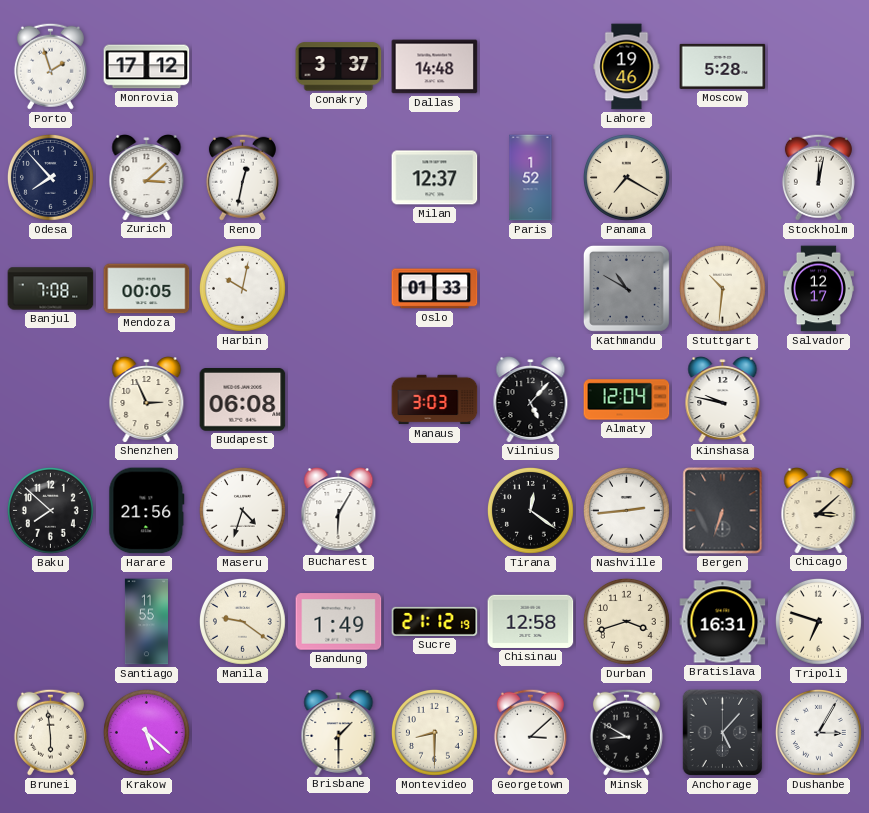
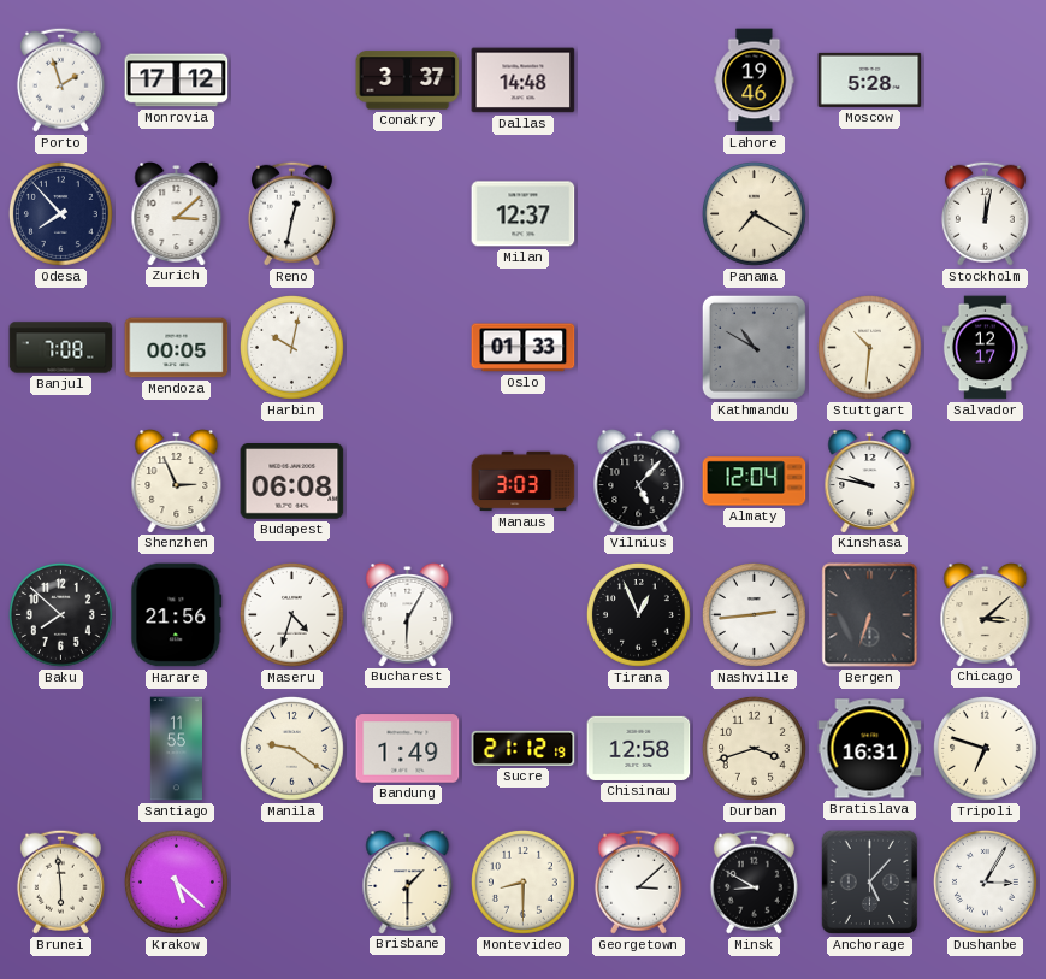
Paris: 1:52 -> none
Tirana: 12:21 -> 12:56
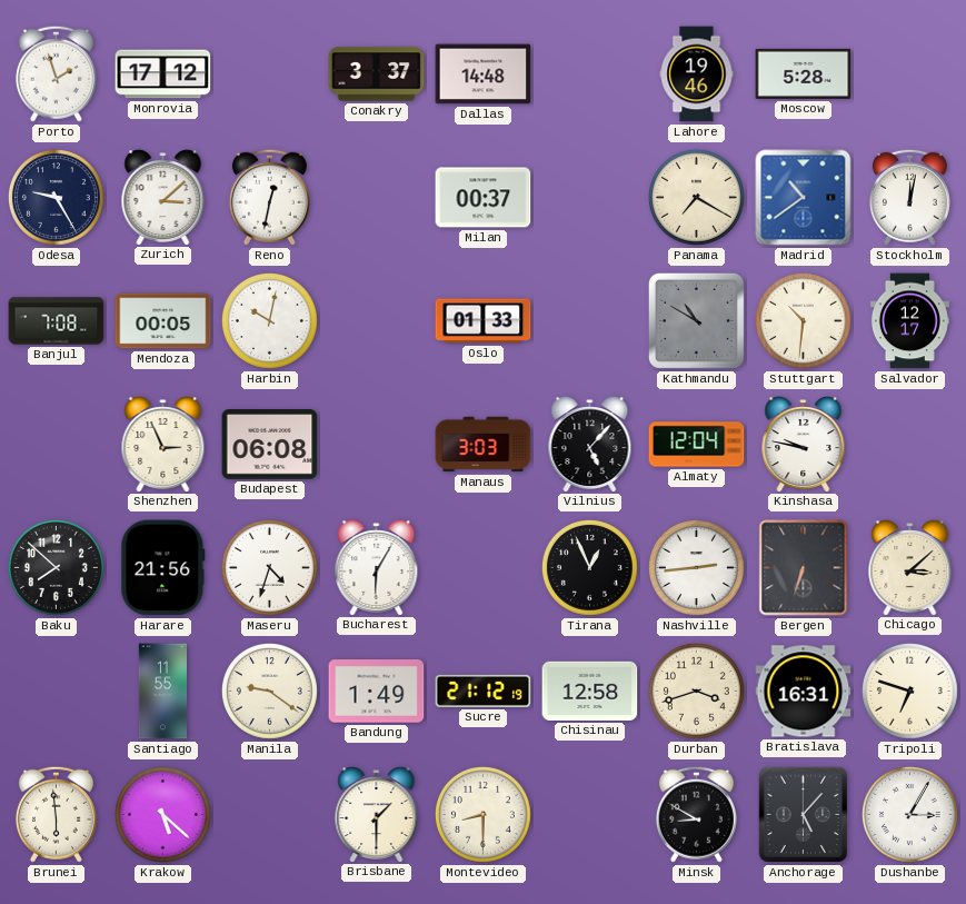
Odesa: 7:53 -> 9:25
Milan: 12:37 -> 00:37
Madrid: none -> 10:39
Georgetown: 3:08 -> none
